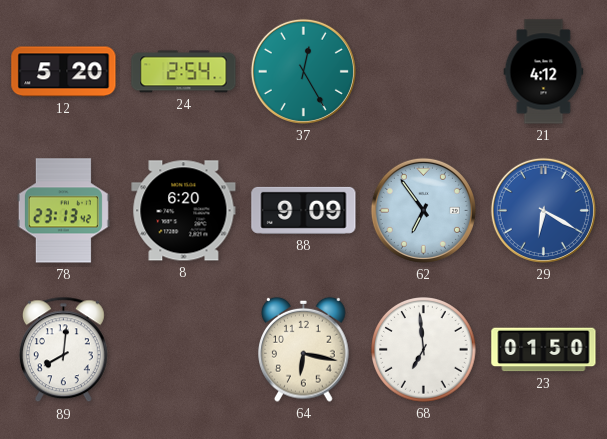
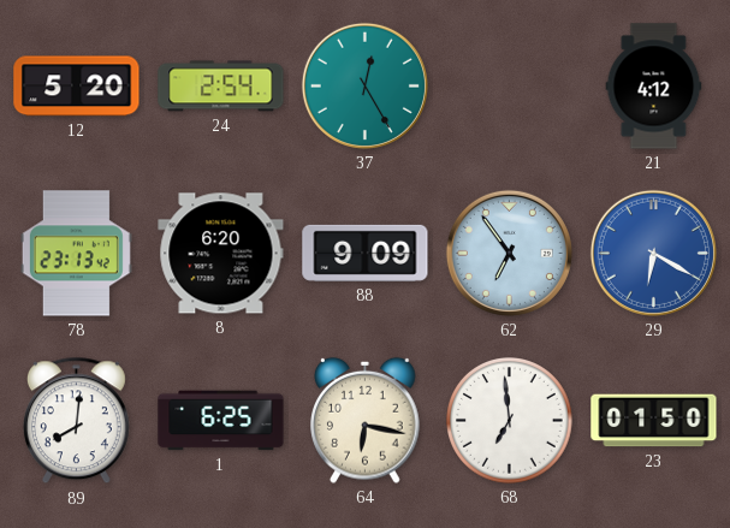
1: none -> 6:25
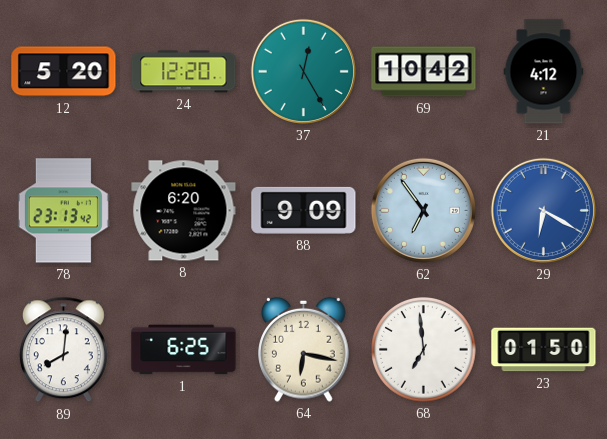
24: 2:54 -> 12:20
69: none -> 10:42
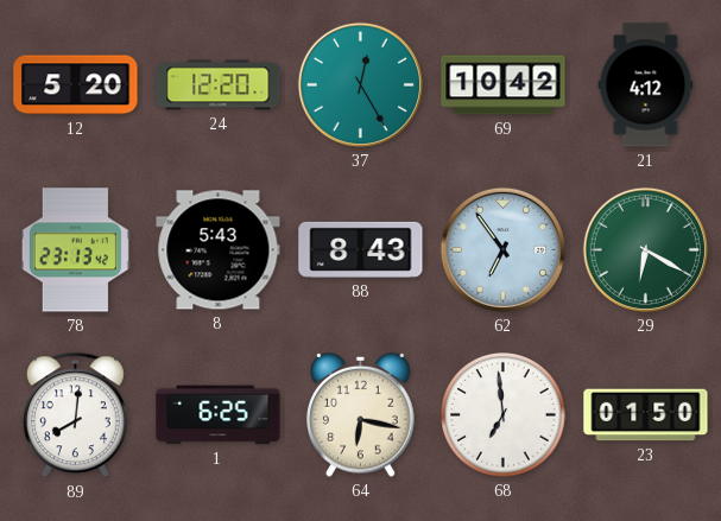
8: 6:20 -> 5:43
88: 9:09 -> 8:43
29 dial: blue -> green
